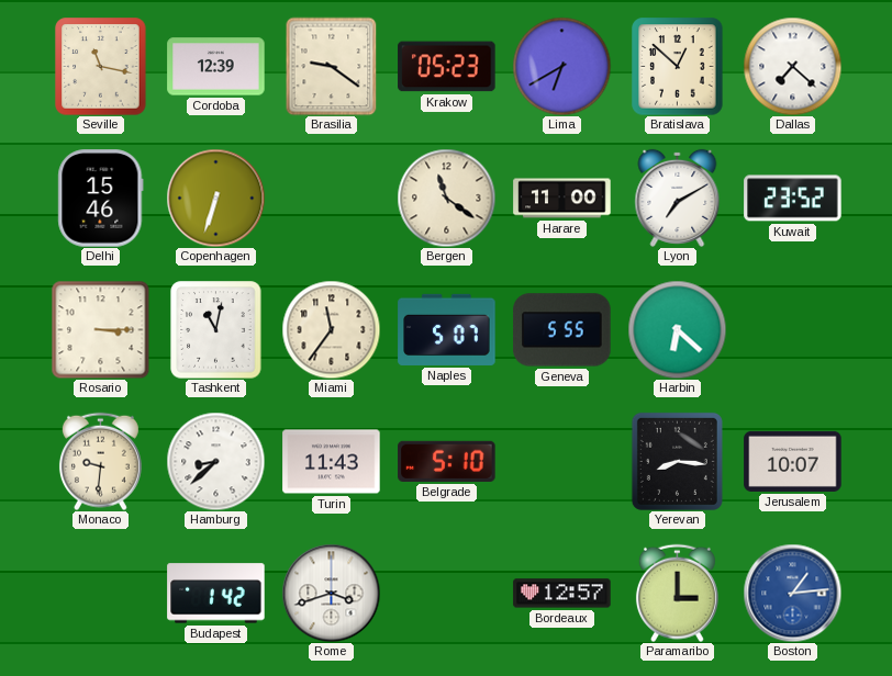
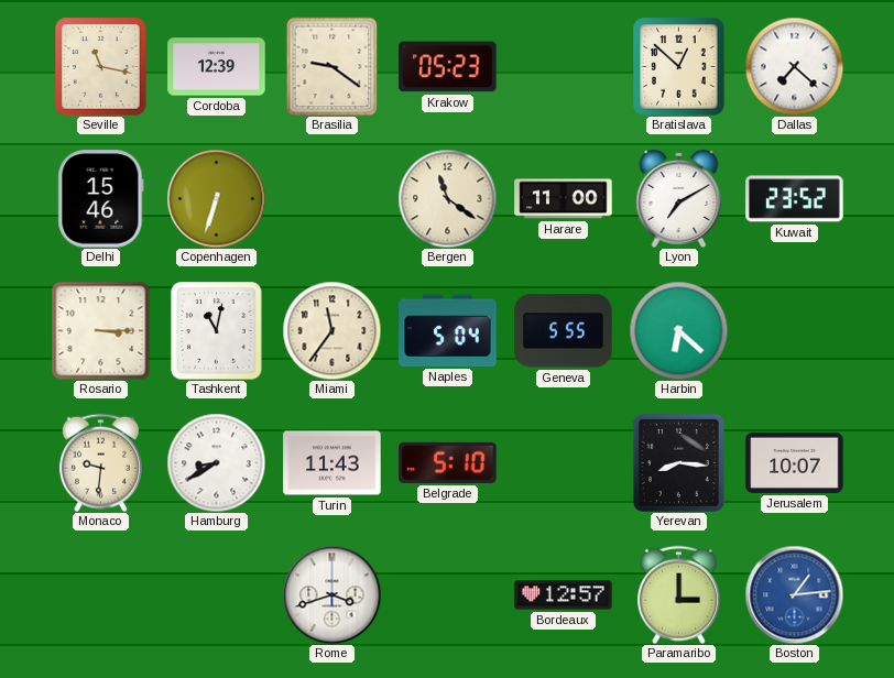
Lima: 6:40 -> none
Naples: 5:07 -> 5:04
Hamburg: 8:38 -> 8:40
Budapest: 1:42 -> none
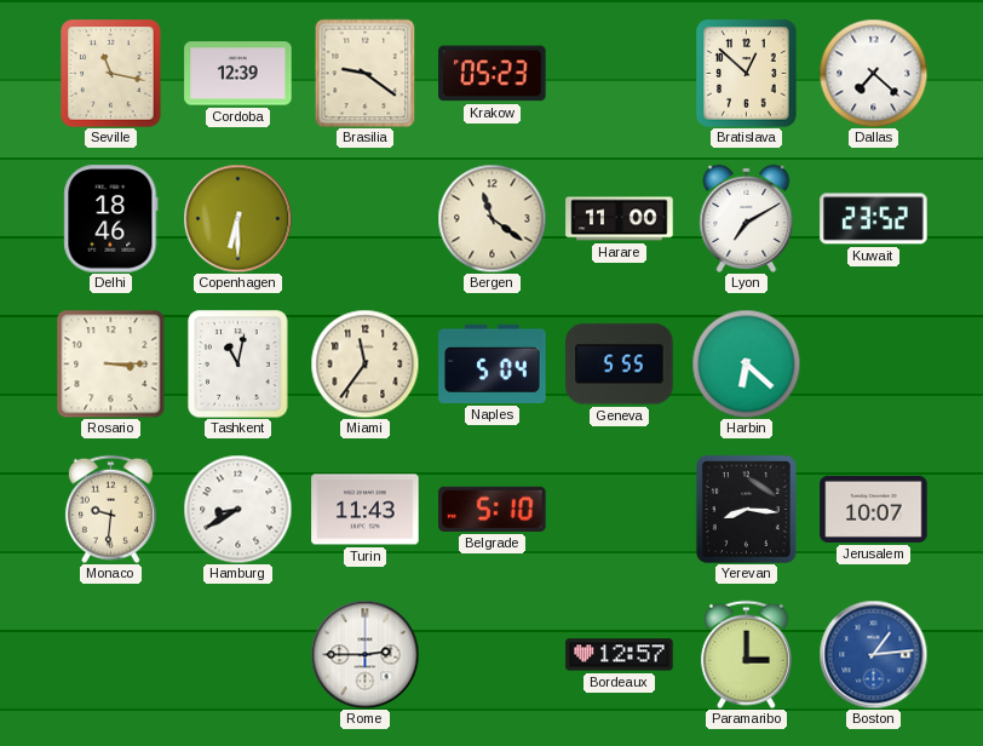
Delhi: 15:46 -> 18:46
Copenhagen: 6:33 -> 6:30
Rome: 3:42 -> 2:45
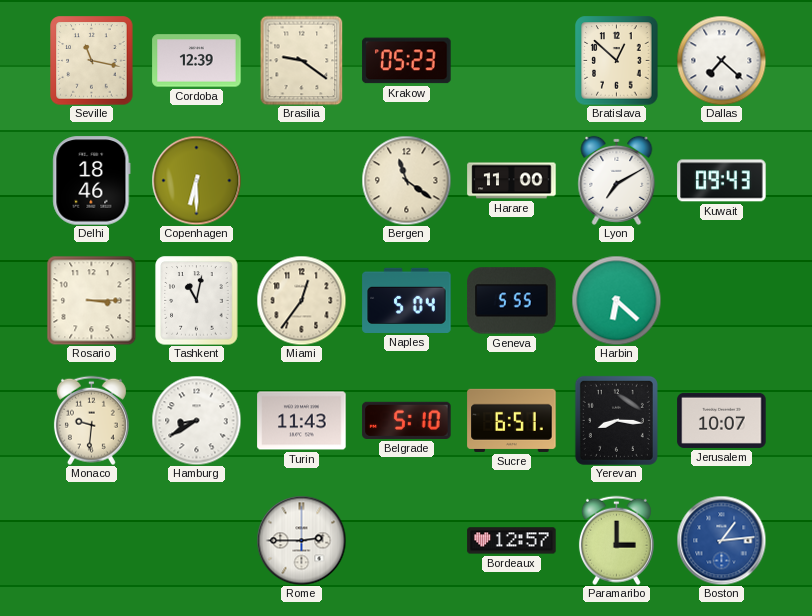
Kuwait: 23:52 -> 09:43
Miami: 11:36 -> 12:36
Sucre: none -> 6:51
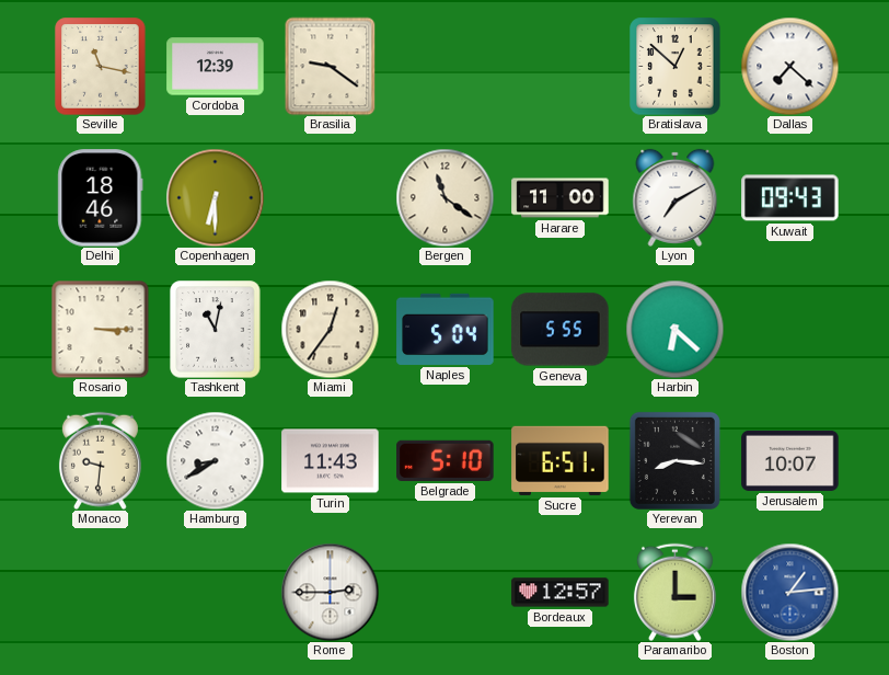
Krakow: 05:23 -> none
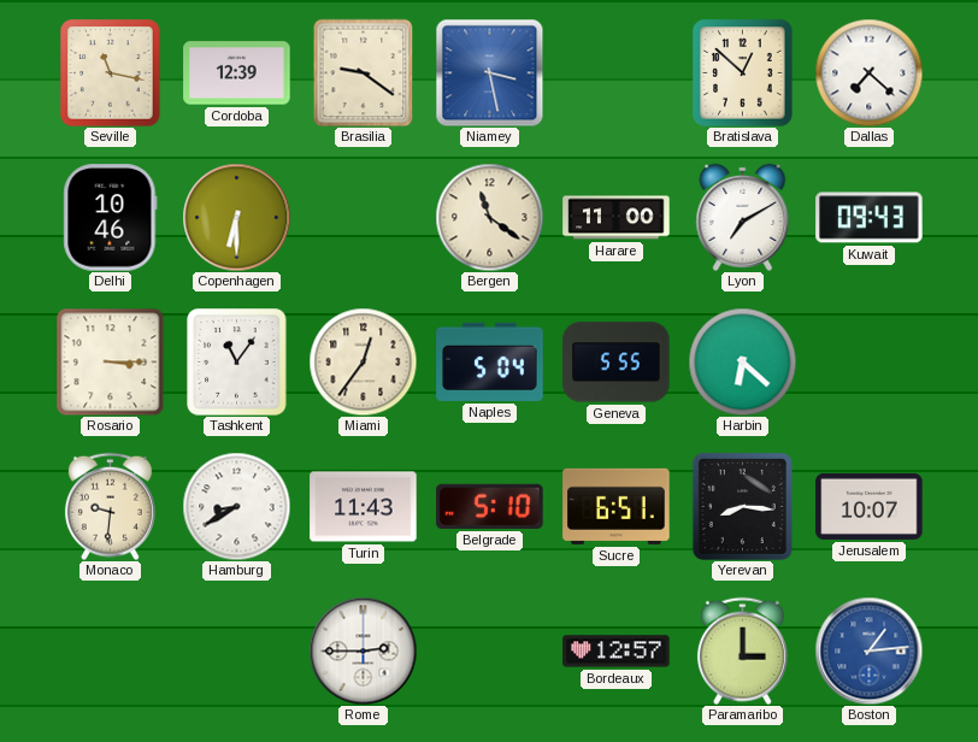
Niamey: none -> 3:28
Delhi: 18:46 -> 10:46
Tashkent: 11:02 -> 11:06
